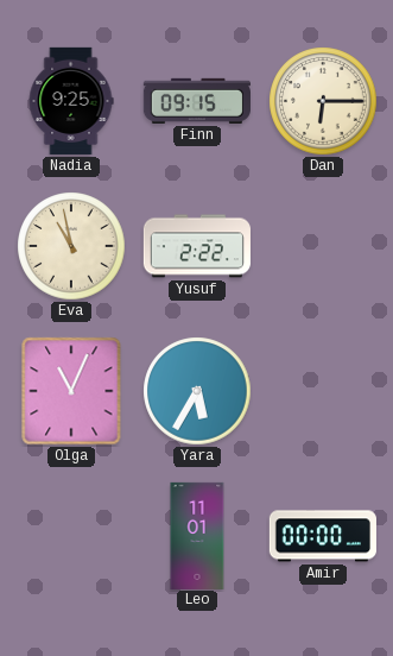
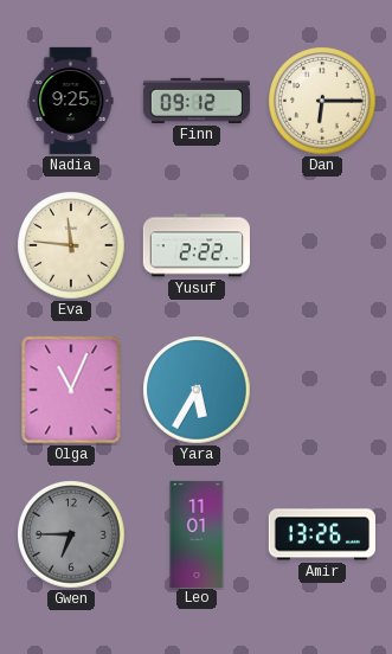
Finn: 09:15 -> 09:12
Eva: 10:58 -> 11:46
Gwen: none -> 6:45
Amir: 00:00 -> 13:26
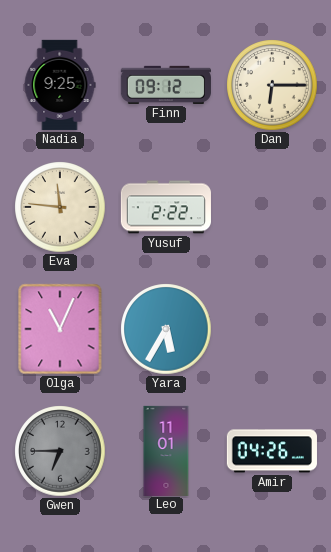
Amir: 13:26 -> 04:26
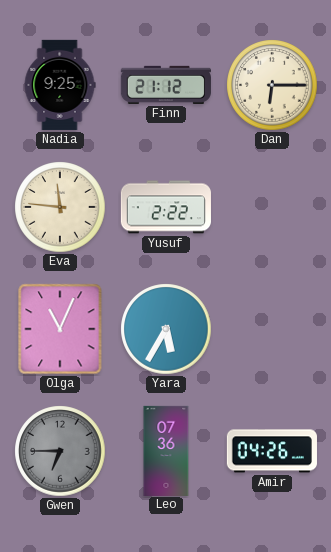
Finn: 09:12 -> 21:12
Leo: 11:01 -> 07:36
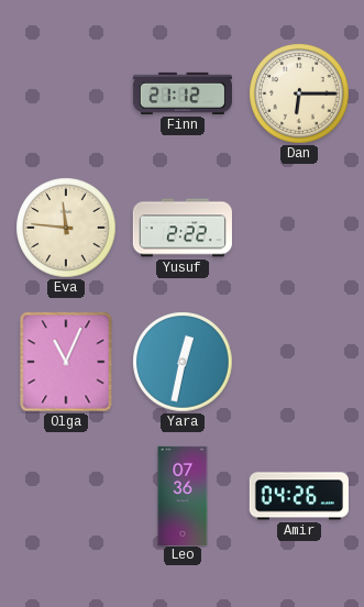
Nadia: 9:25 -> none
Yara: 5:35 -> 12:32
Gwen: 6:45 -> none
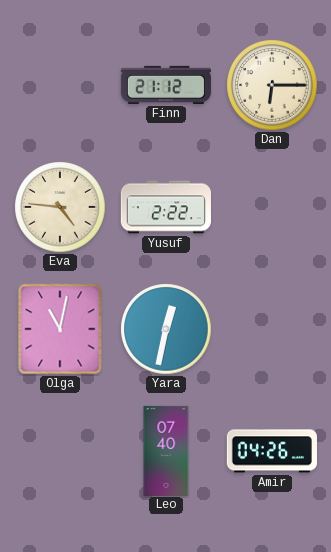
Eva: 11:46 -> 4:46
Olga: 11:04 -> 11:02
Leo: 07:36 -> 07:40
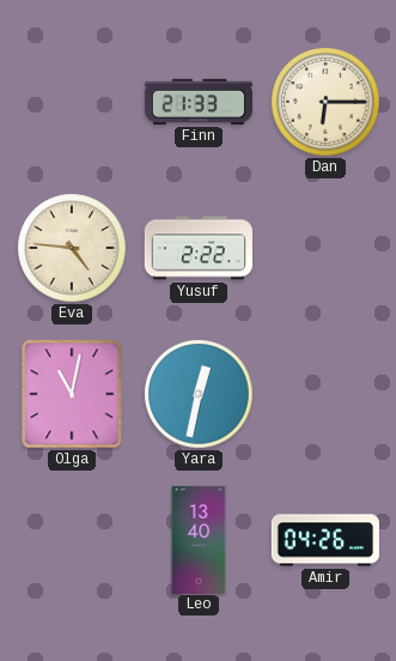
Finn: 21:12 -> 21:33
Leo: 07:40 -> 13:40
